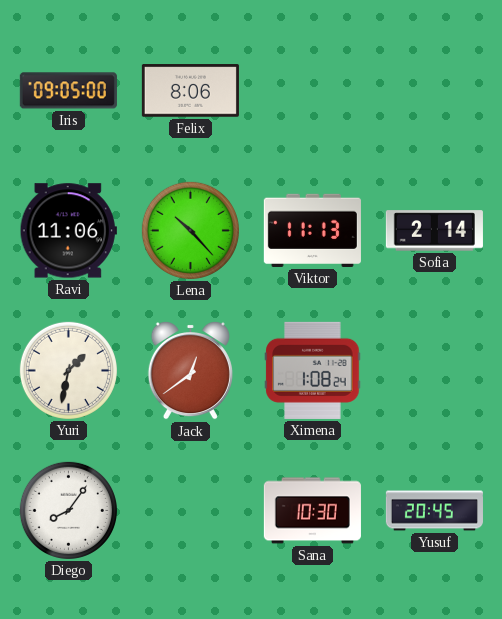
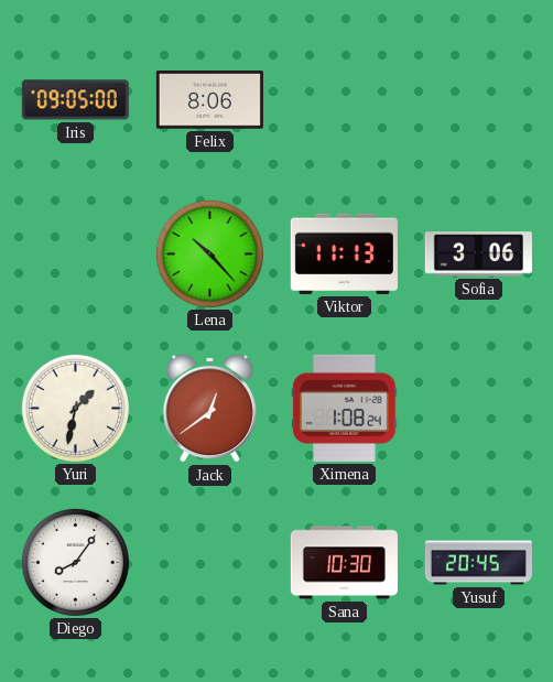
Ravi: 11:06 -> none
Sofia: 2:14 -> 3:06
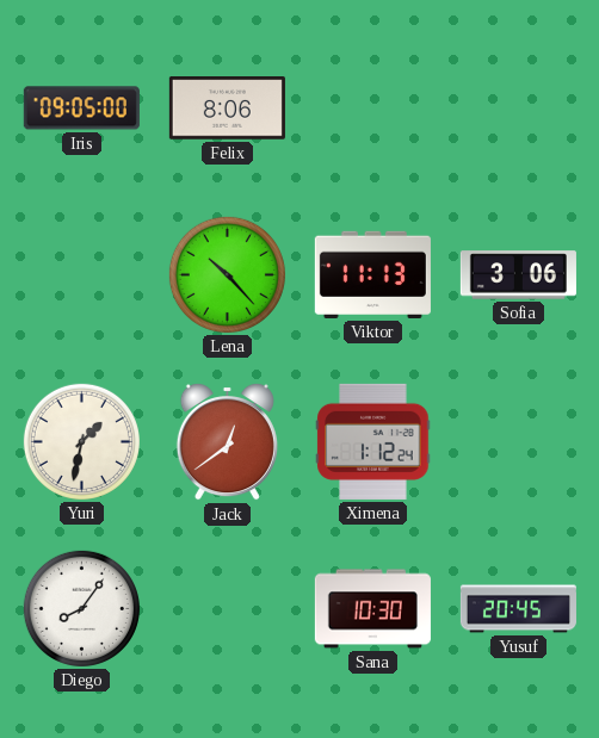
Ximena: 1:08 -> 1:12
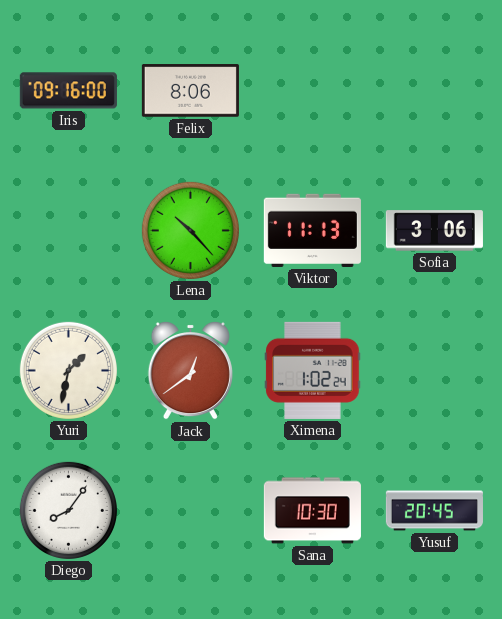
Iris: 09:05 -> 09:16
Ximena: 1:12 -> 1:02
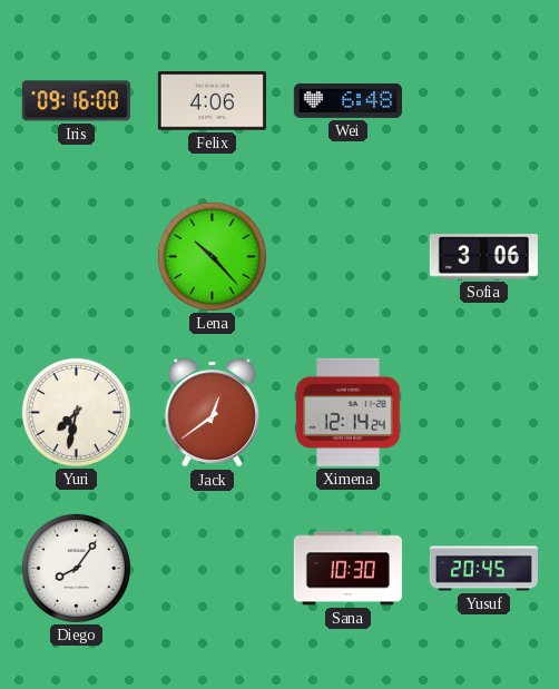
Felix: 8:06 -> 4:06
Wei: none -> 6:48
Viktor: 11:13 -> none
Yuri: 1:32 -> 7:32
Ximena: 1:02 -> 12:14
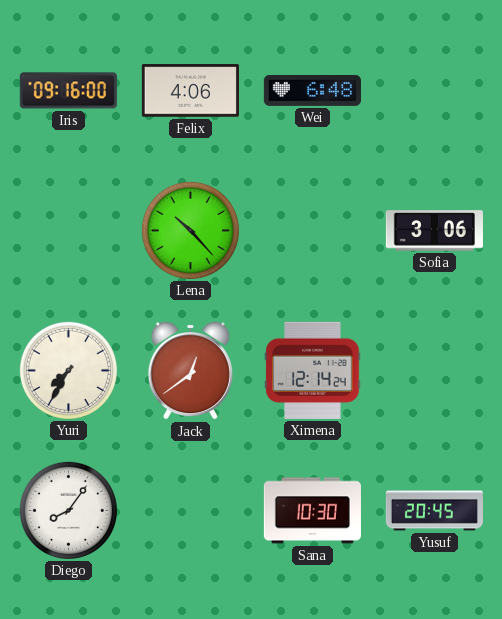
Yuri: 7:32 -> 7:35
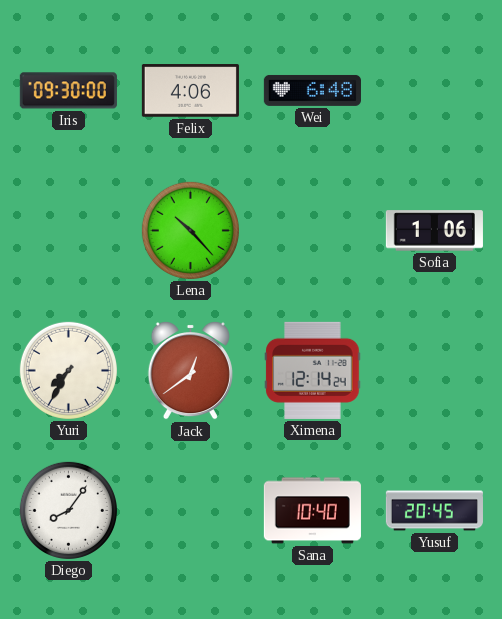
Iris: 09:16 -> 09:30
Sofia: 3:06 -> 1:06
Sana: 10:30 -> 10:40
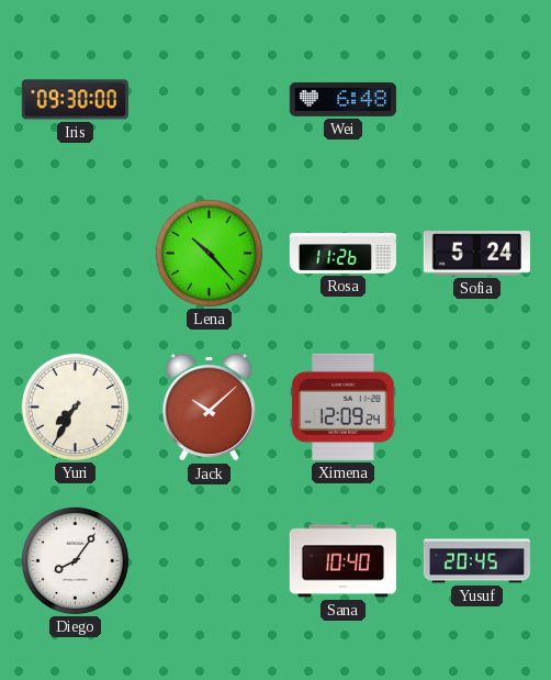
Felix: 4:06 -> none
Rosa: none -> 11:26
Sofia: 1:06 -> 5:24
Jack: 12:39 -> 10:08
Ximena: 12:14 -> 12:09
